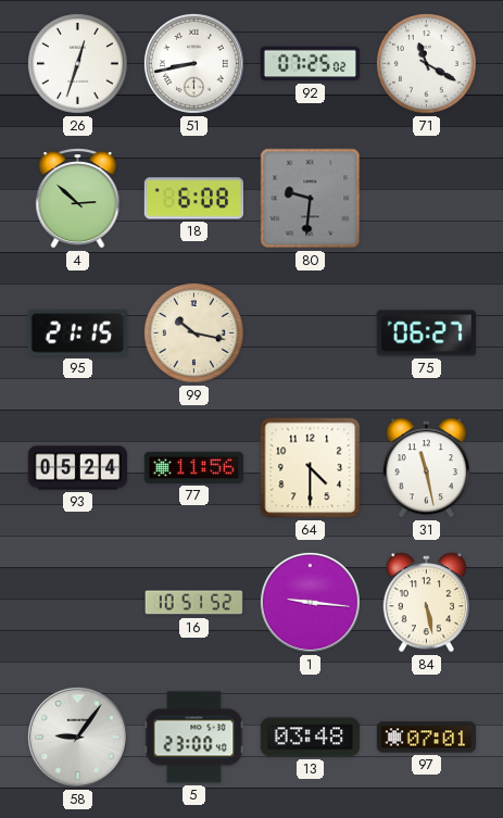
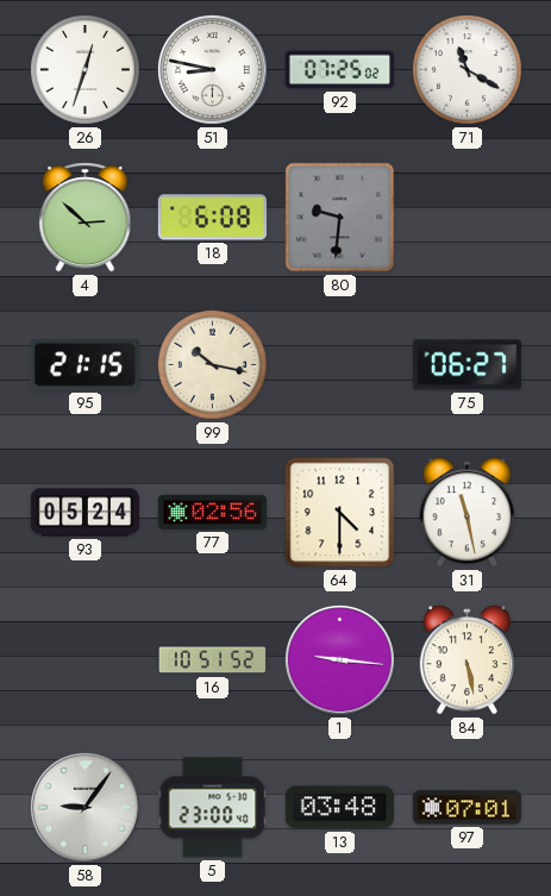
51: 8:43 -> 8:47
77: 11:56 -> 02:56
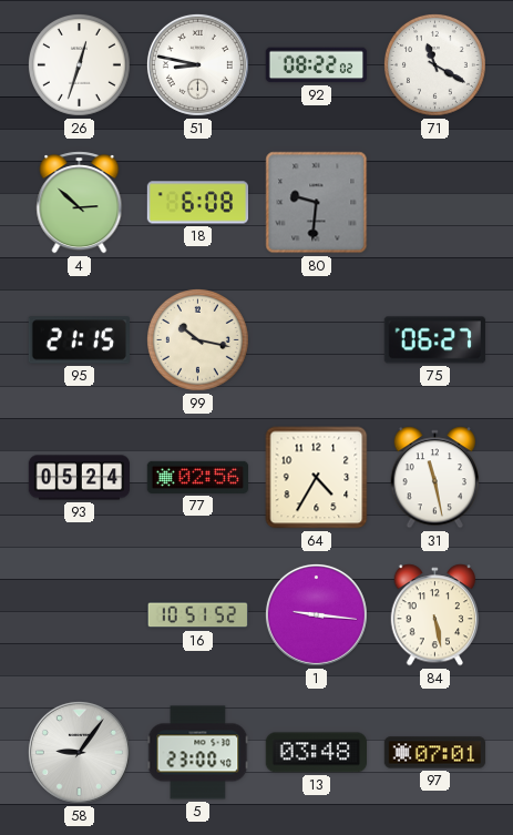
92: 07:25 -> 08:22
64: 4:30 -> 4:35
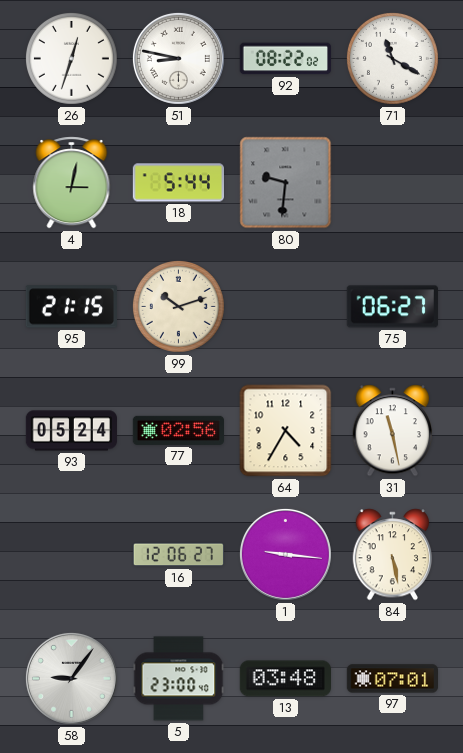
4: 2:52 -> 3:02
18: 6:08 -> 5:44
99: 10:17 -> 10:12
16: 10:51 -> 12:06
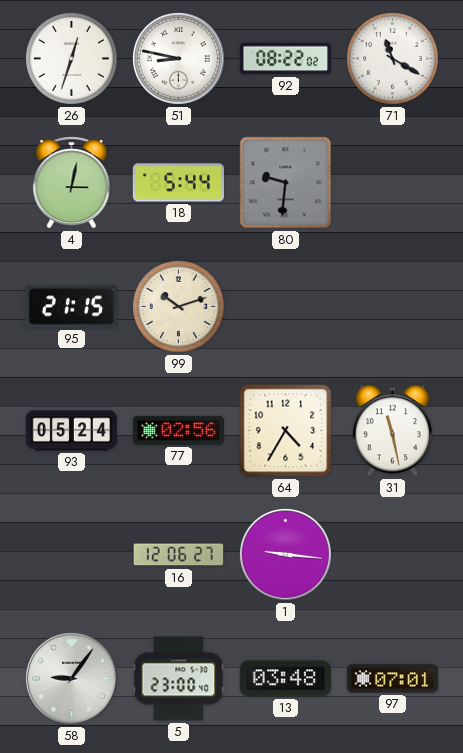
75: 06:27 -> none
84: 5:28 -> none
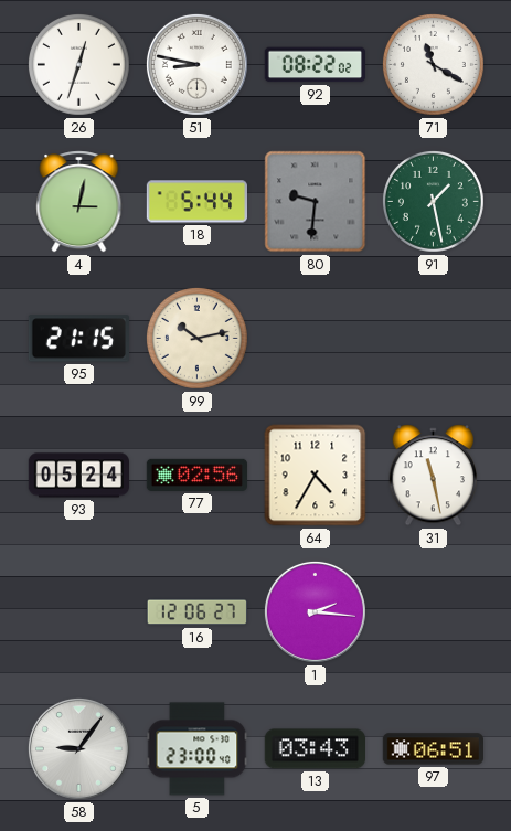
91: none -> 1:28
99: 10:12 -> 10:13
1: 9:16 -> 2:16
13: 03:48 -> 03:43
97: 07:01 -> 06:51
